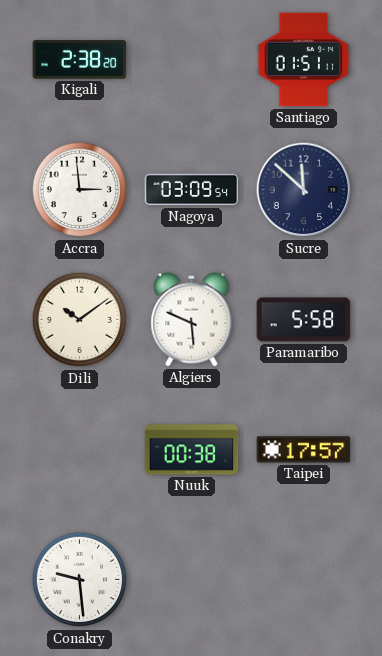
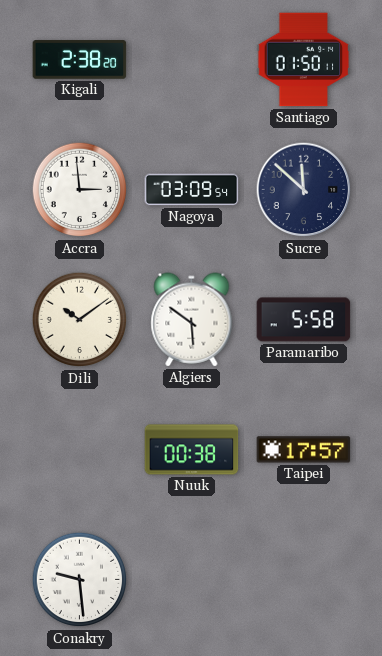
Santiago: 01:51 -> 01:50
Algiers: 5:49 -> 5:51
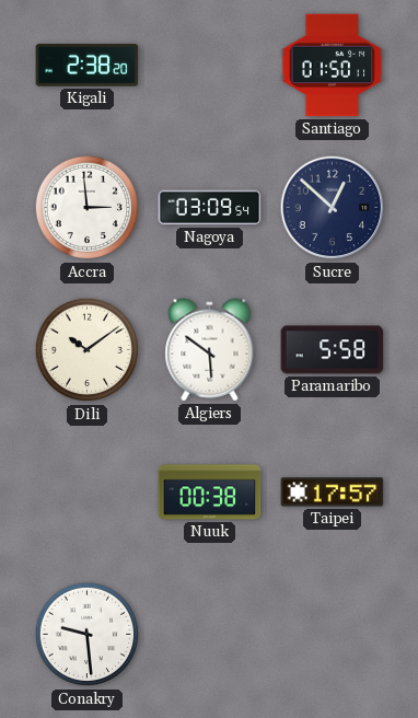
Sucre: 11:52 -> 12:52
